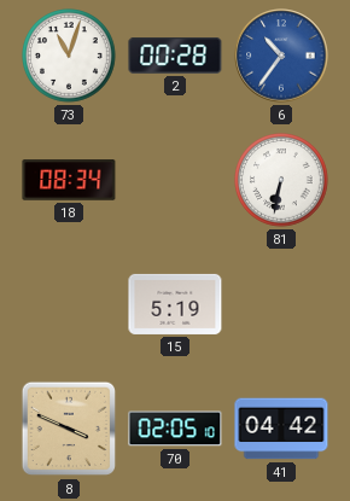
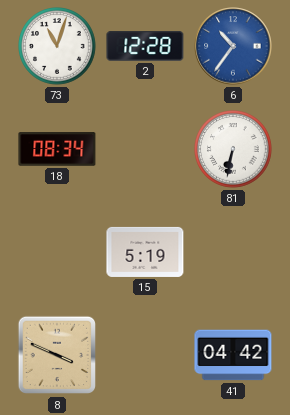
2: 00:28 -> 12:28
70: 02:05 -> none
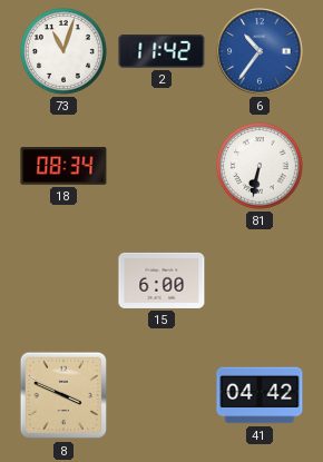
2: 12:28 -> 11:42
15: 5:19 -> 6:00
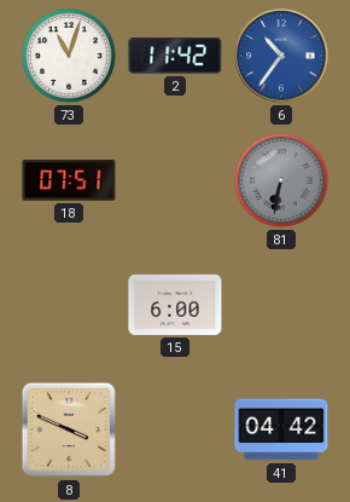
18: 08:34 -> 07:51
81 dial: white -> grey
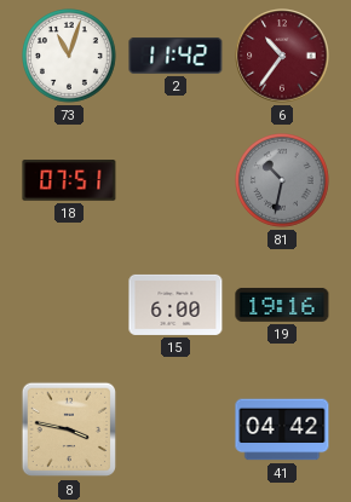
6 dial: blue -> burgundy
81: 6:32 -> 10:32
19: none -> 19:16
8: 3:49 -> 3:47
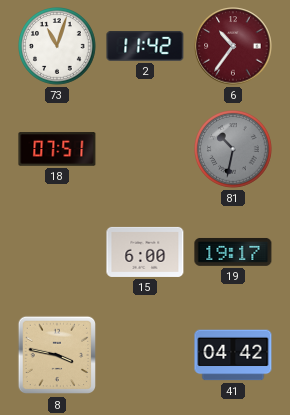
19: 19:16 -> 19:17
